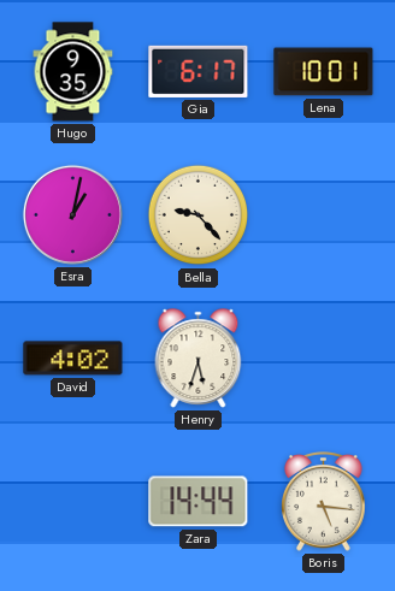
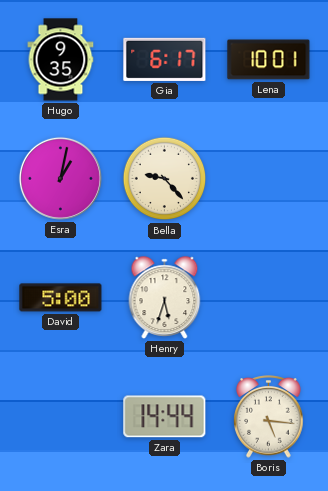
David: 4:02 -> 5:00
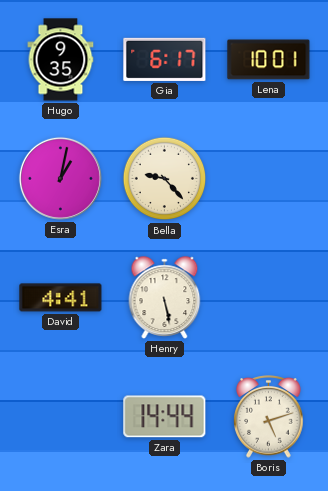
David: 5:00 -> 4:41
Henry: 5:33 -> 5:28
Boris: 5:16 -> 5:12
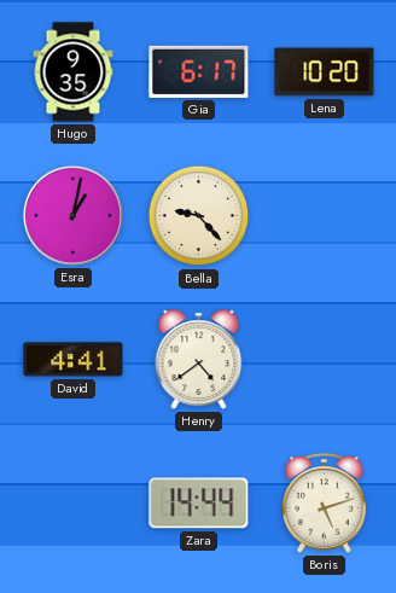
Lena: 10:01 -> 10:20
Henry: 5:28 -> 4:39
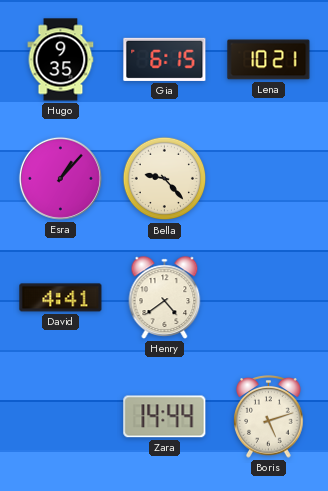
Gia: 6:17 -> 6:15
Lena: 10:20 -> 10:21
Esra: 1:02 -> 1:07
